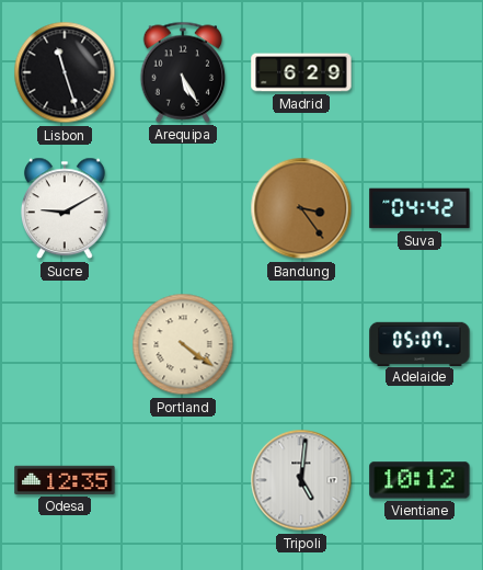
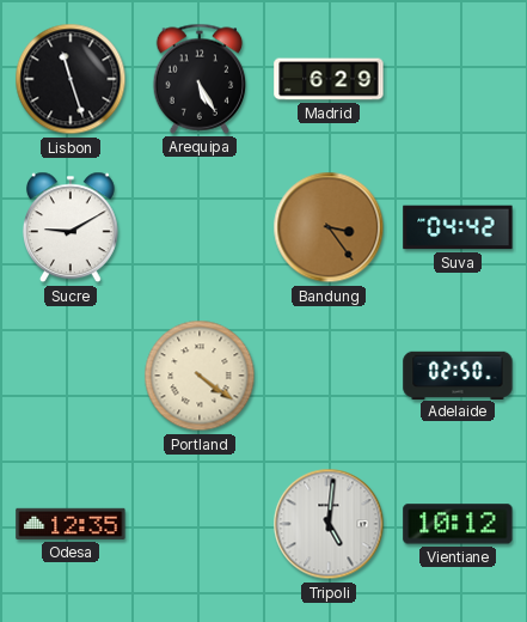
Adelaide: 05:07 -> 02:50
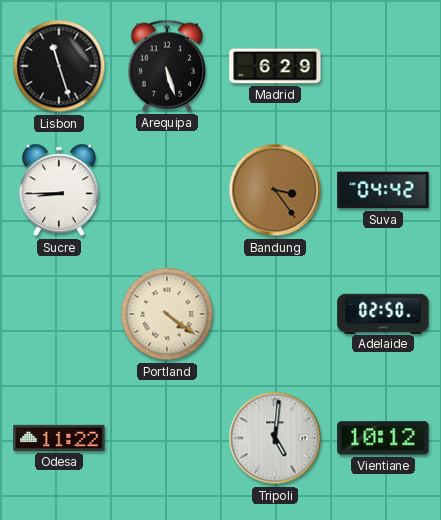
Arequipa: 5:25 -> 5:27
Sucre: 9:10 -> 8:45
Odesa: 12:35 -> 11:22
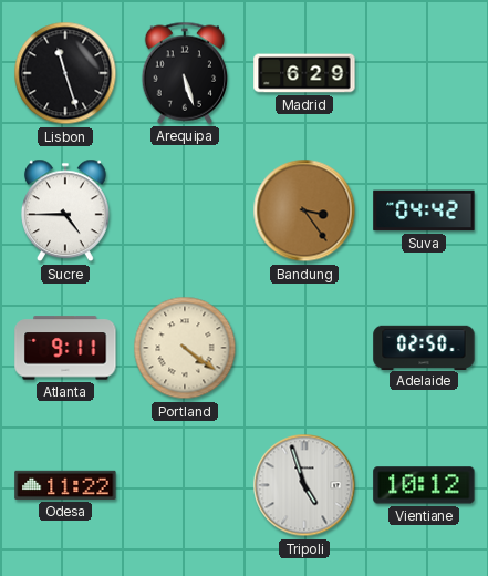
Sucre: 8:45 -> 4:45
Atlanta: none -> 9:11
Tripoli: 5:01 -> 4:57
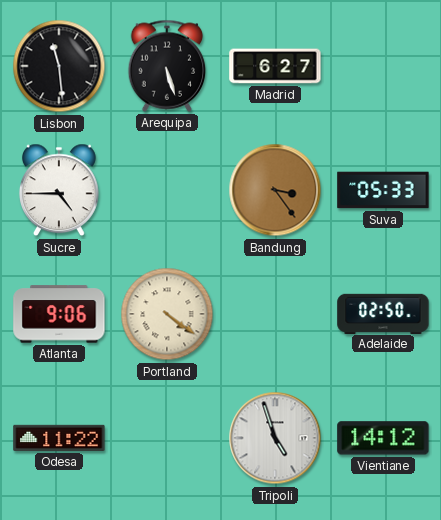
Lisbon: 11:27 -> 11:29
Madrid: 6:29 -> 6:27
Suva: 04:42 -> 05:33
Atlanta: 9:11 -> 9:06
Vientiane: 10:12 -> 14:12
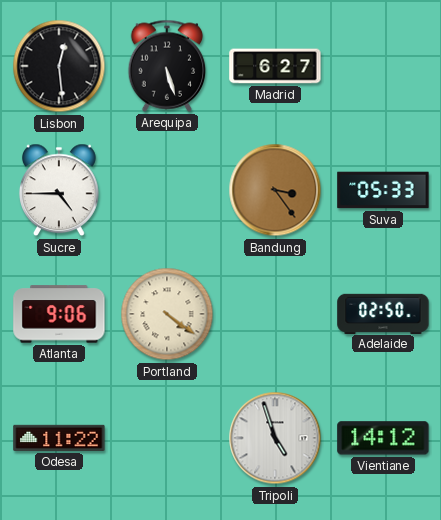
Lisbon: 11:29 -> 12:29
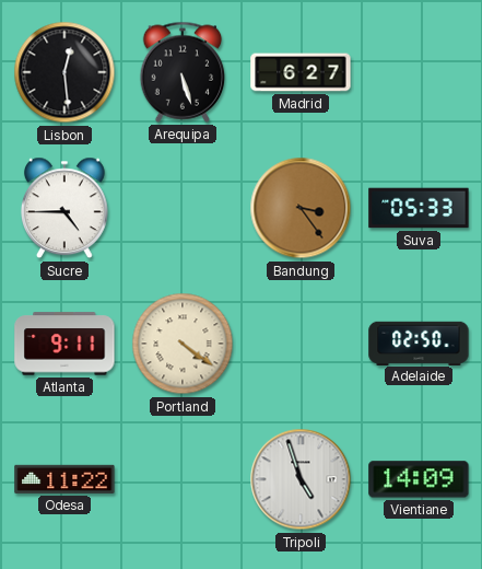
Atlanta: 9:06 -> 9:11
Vientiane: 14:12 -> 14:09
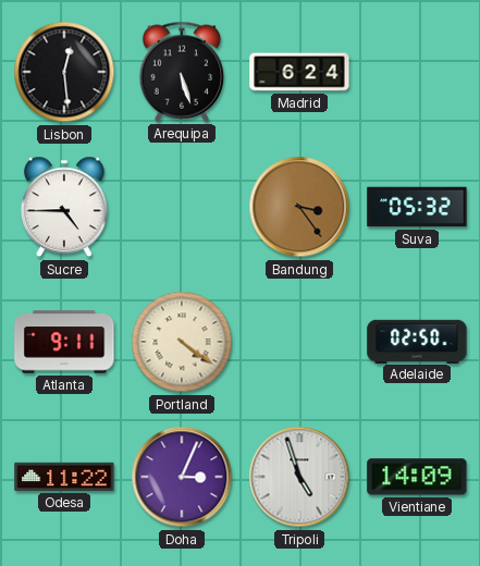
Madrid: 6:27 -> 6:24
Suva: 05:33 -> 05:32
Doha: none -> 3:04
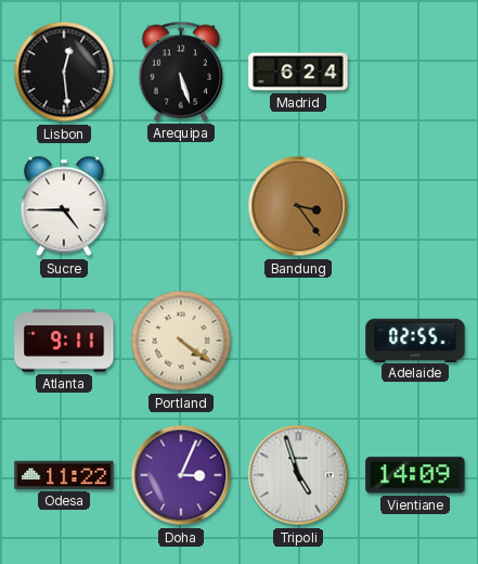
Suva: 05:32 -> none
Adelaide: 02:50 -> 02:55
